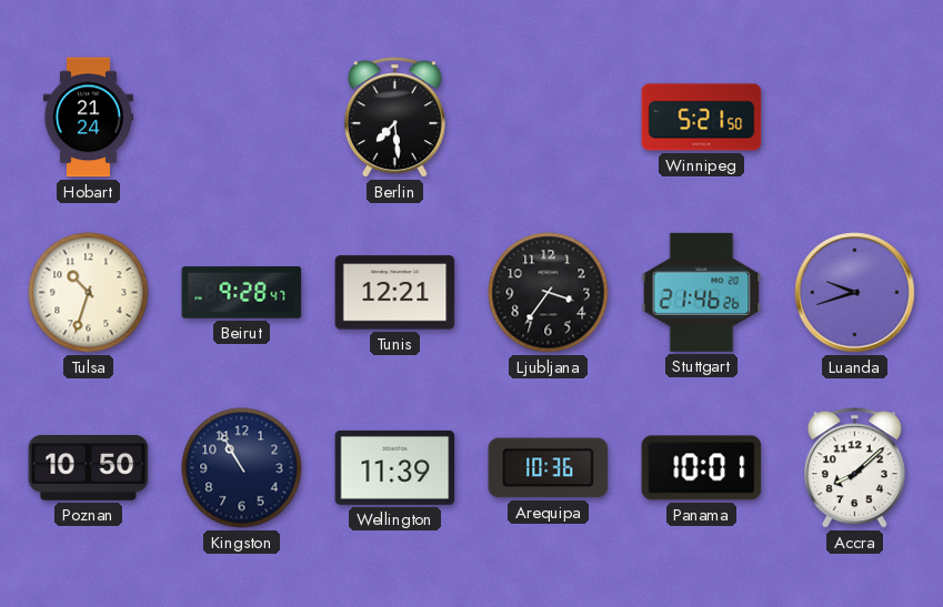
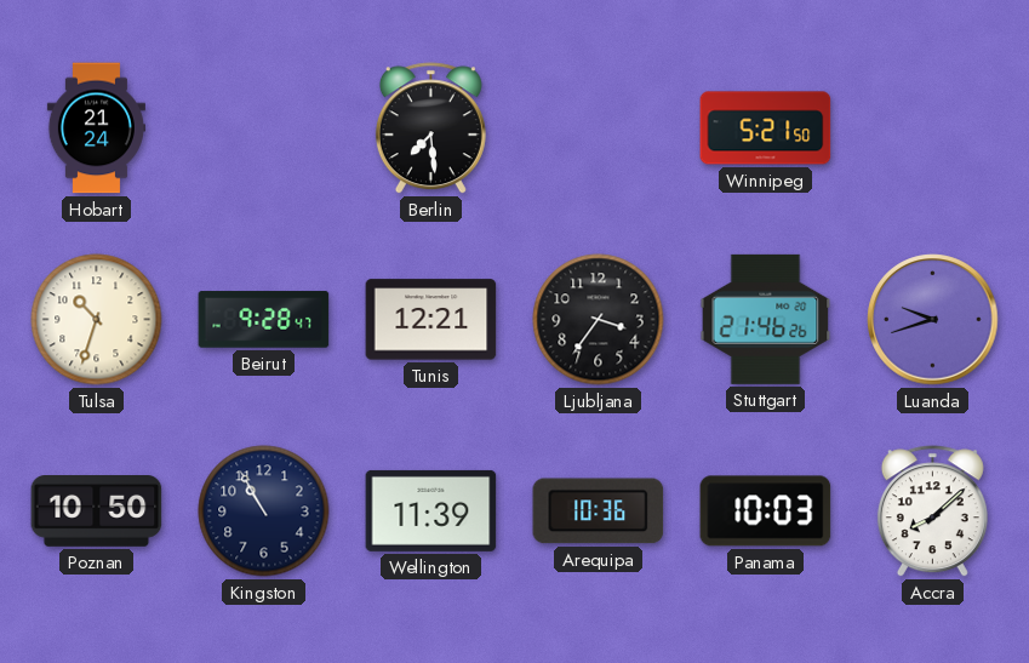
Panama: 10:01 -> 10:03
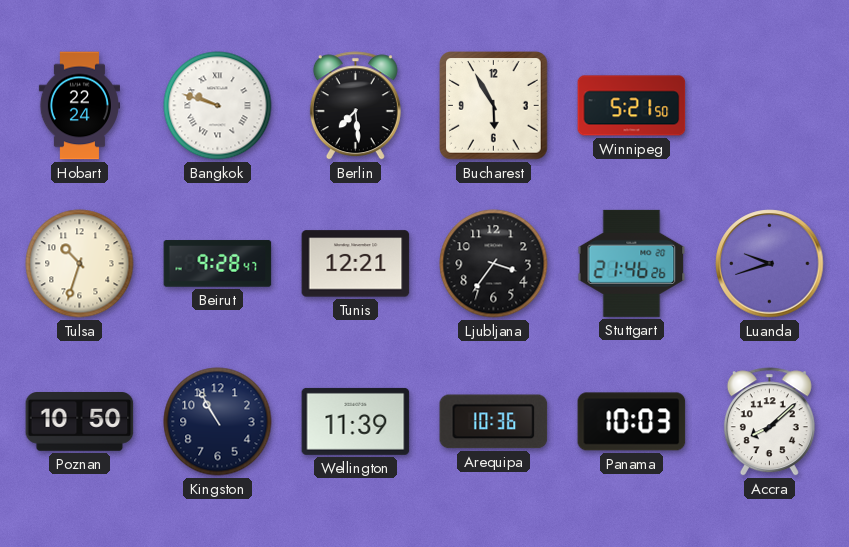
Hobart: 21:24 -> 22:24
Bangkok: none -> 9:48
Bucharest: none -> 5:55
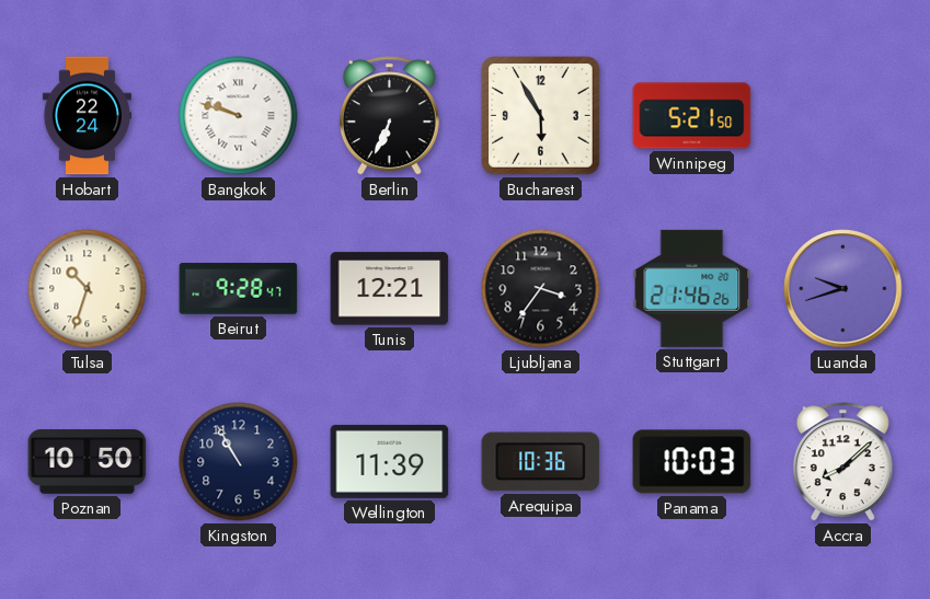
Berlin: 7:29 -> 6:34
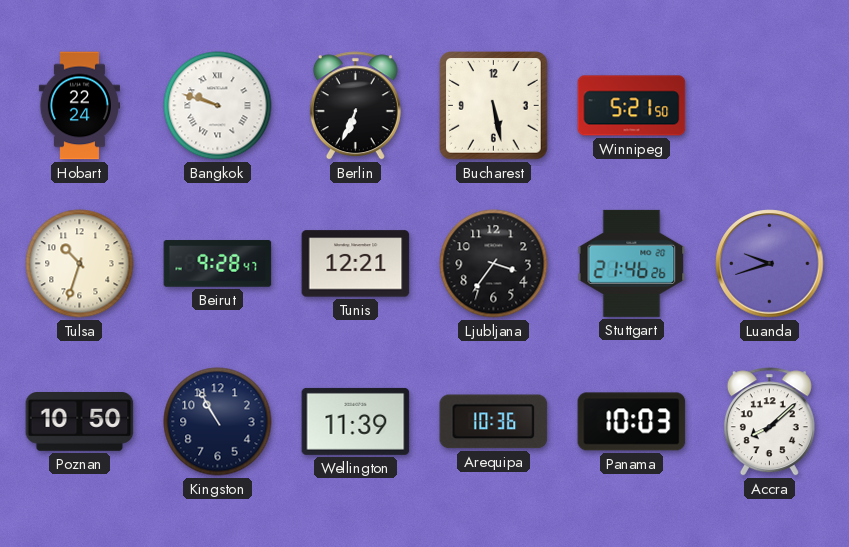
Bucharest: 5:55 -> 5:28
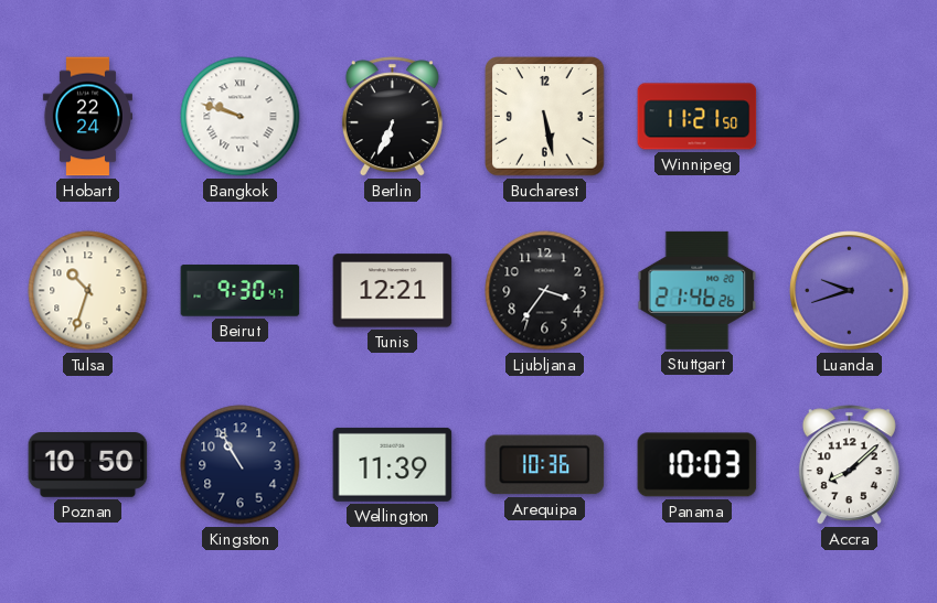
Winnipeg: 5:21 -> 11:21
Beirut: 9:28 -> 9:30
